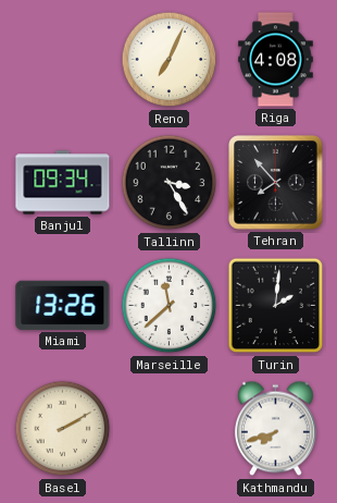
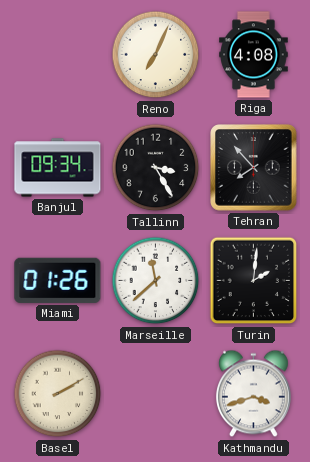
Miami: 13:26 -> 01:26
Kathmandu: 7:42 -> 3:42
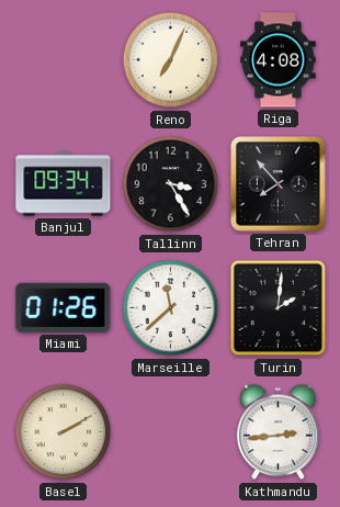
Kathmandu: 3:42 -> 2:44
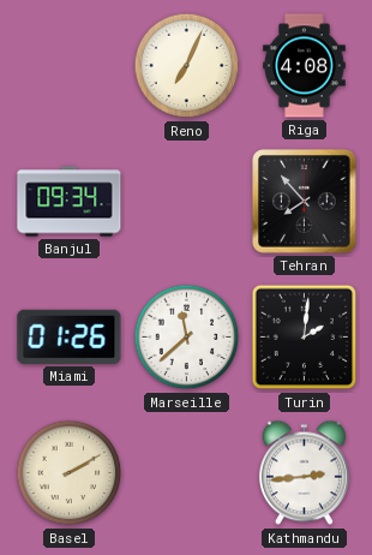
Tallinn: 3:25 -> none
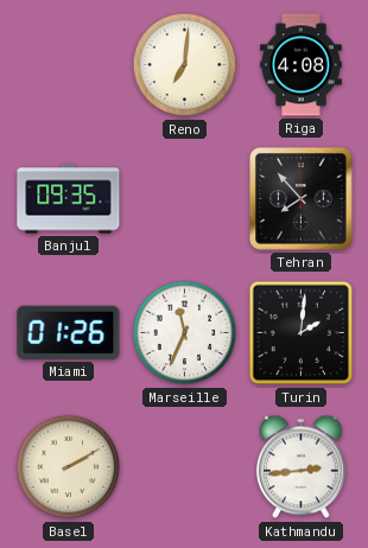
Reno: 7:04 -> 7:01
Banjul: 09:34 -> 09:35
Marseille: 11:38 -> 11:34
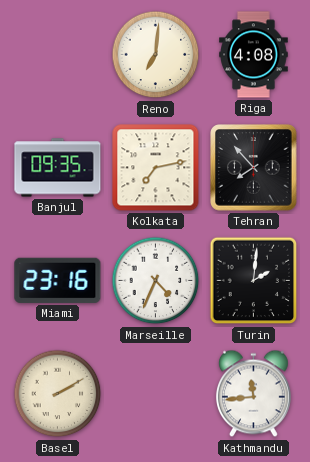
Kolkata: none -> 7:13
Miami: 01:26 -> 23:16
Marseille: 11:34 -> 4:34
Kathmandu: 2:44 -> 11:44
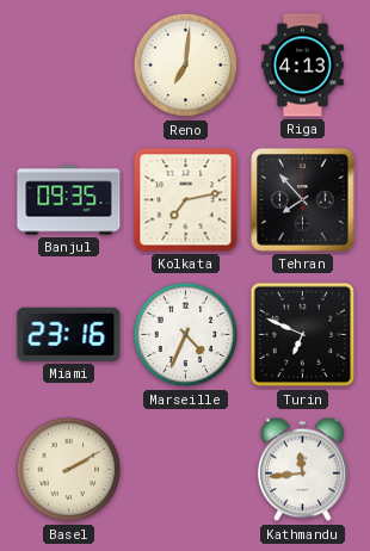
Riga: 4:08 -> 4:13
Turin: 2:01 -> 6:49
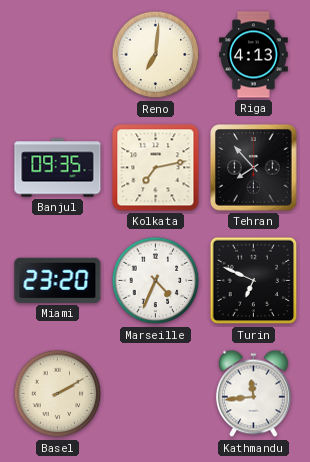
Miami: 23:16 -> 23:20
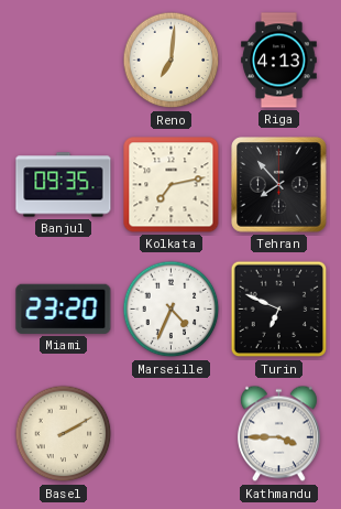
Kathmandu: 11:44 -> 3:45
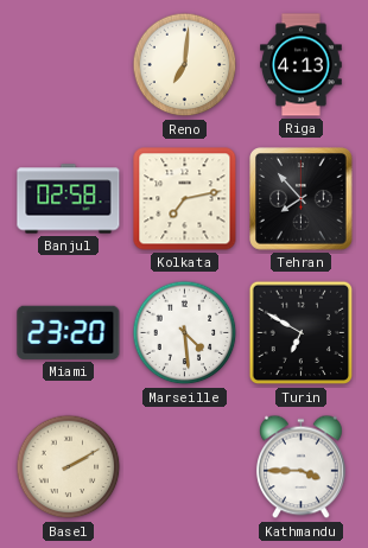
Banjul: 09:35 -> 02:58
Marseille: 4:34 -> 4:29
Turin: 6:49 -> 6:50
